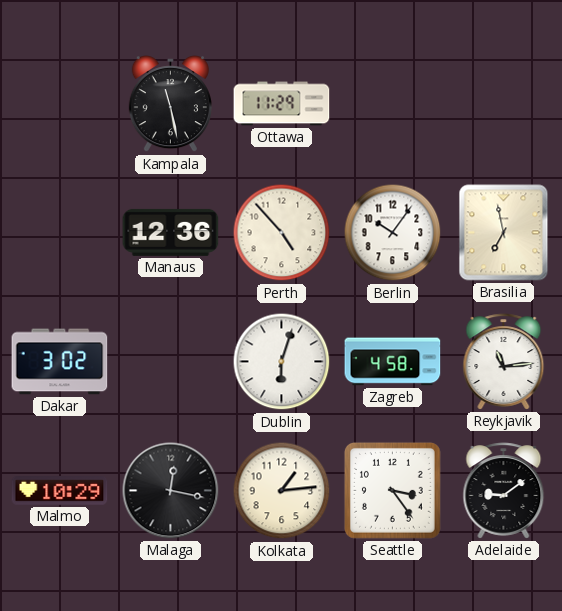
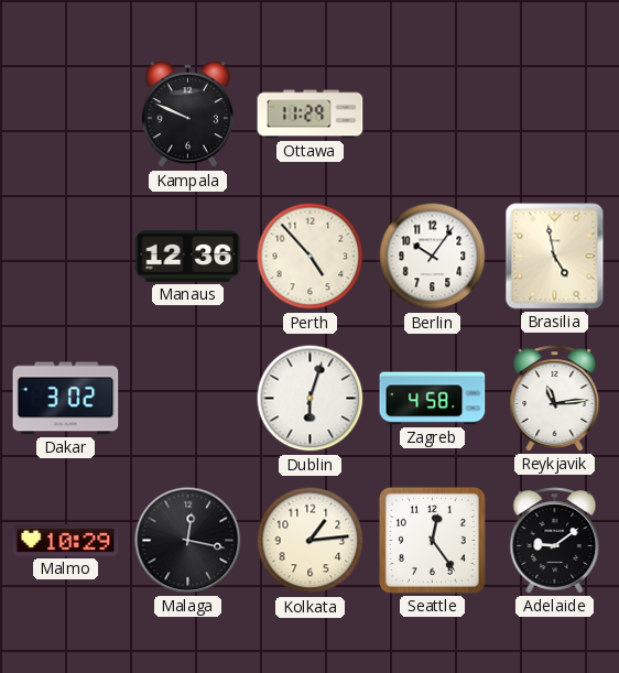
Kampala: 11:28 -> 9:49
Brasilia: 6:58 -> 4:58
Seattle: 3:24 -> 12:24
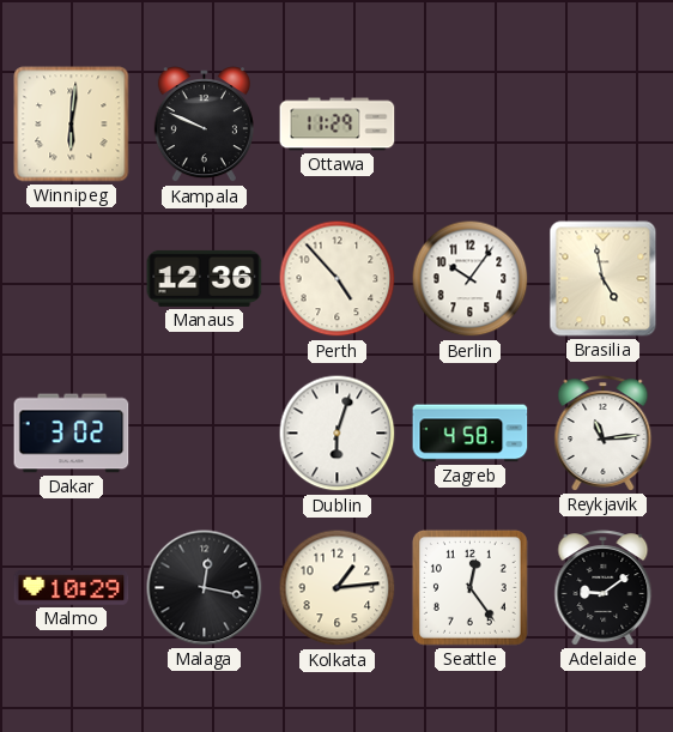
Winnipeg: none -> 6:01
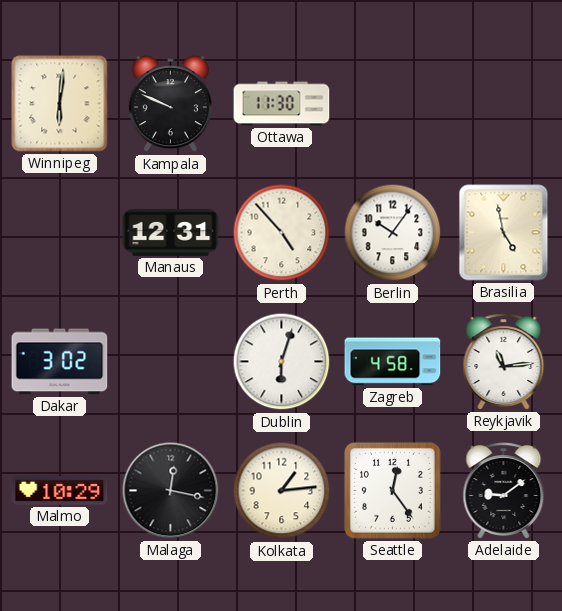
Ottawa: 11:29 -> 11:30
Manaus: 12:36 -> 12:31
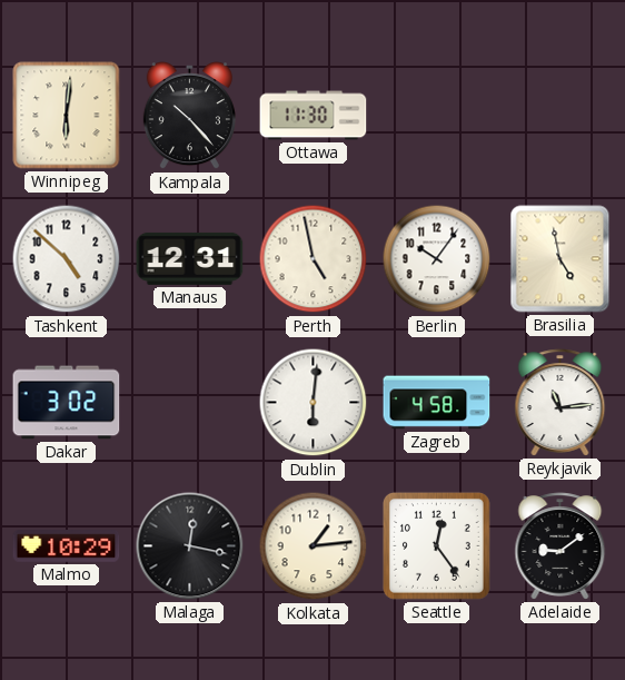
Kampala: 9:49 -> 10:23
Tashkent: none -> 4:52
Perth: 4:53 -> 4:58
Dublin: 6:03 -> 6:01
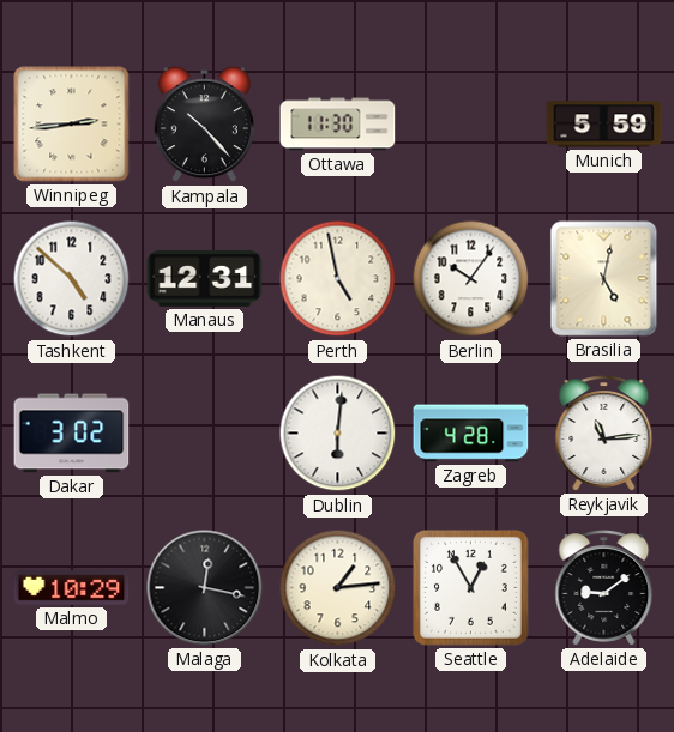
Winnipeg: 6:01 -> 2:44
Munich: none -> 5:59
Brasilia: 4:58 -> 5:02
Zagreb: 4:58 -> 4:28
Seattle: 12:24 -> 12:55
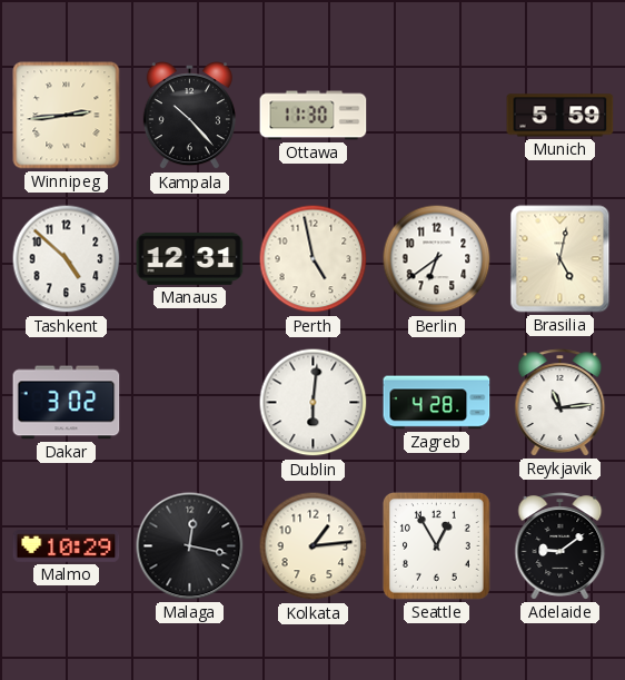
Berlin: 10:06 -> 6:39
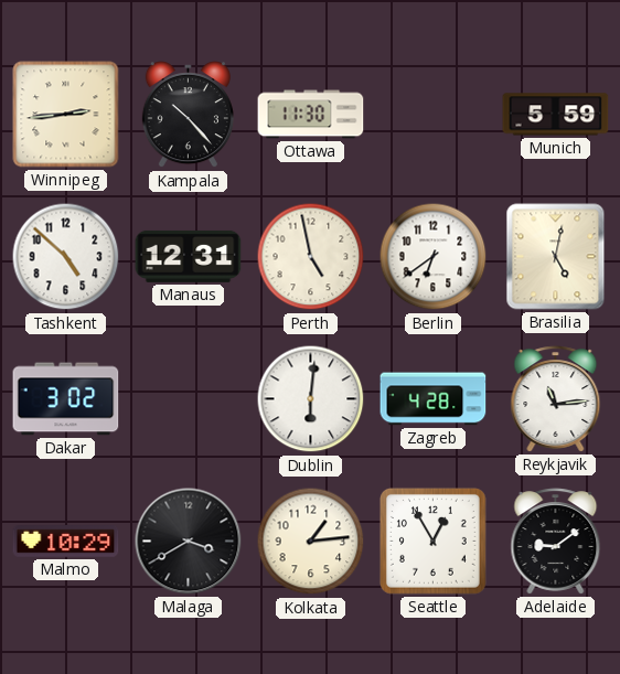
Malaga: 12:17 -> 3:40
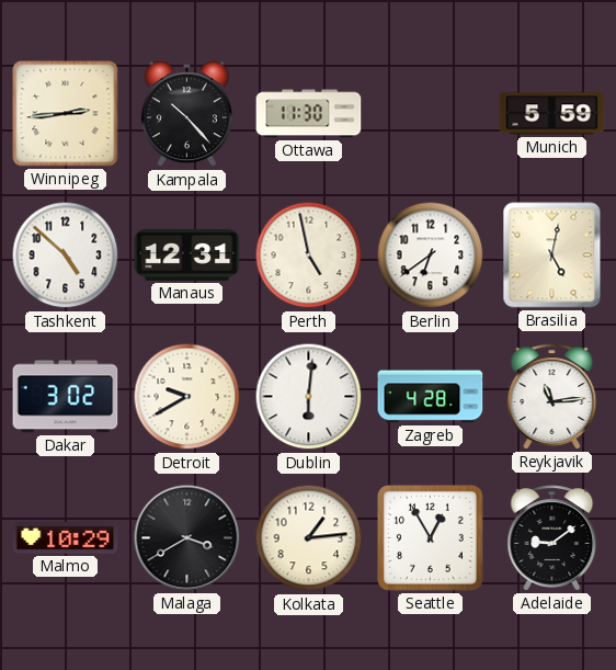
Detroit: none -> 9:40
